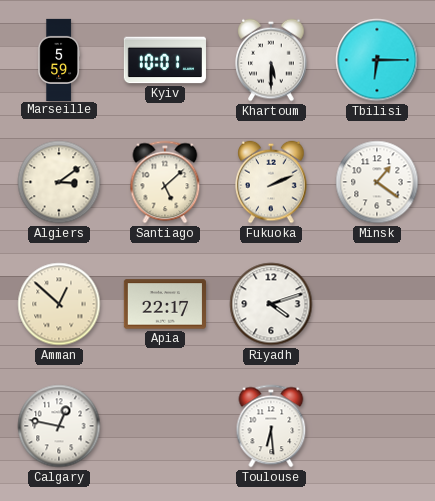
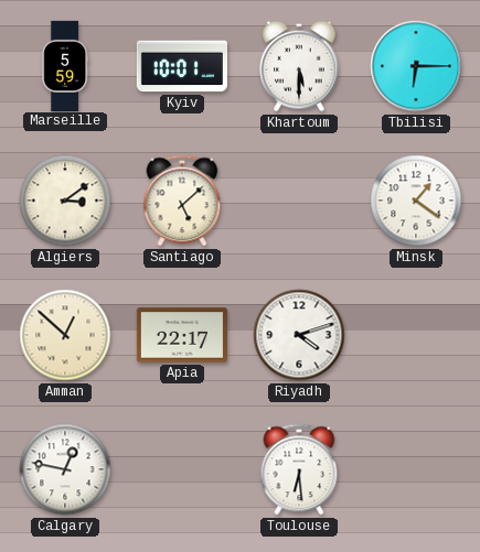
Fukuoka: 2:11 -> none
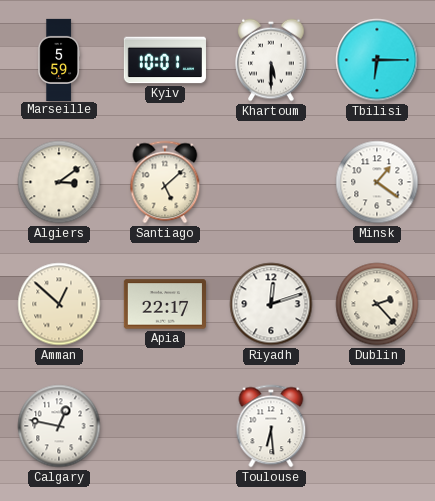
Riyadh: 4:12 -> 12:12
Dublin: none -> 2:23
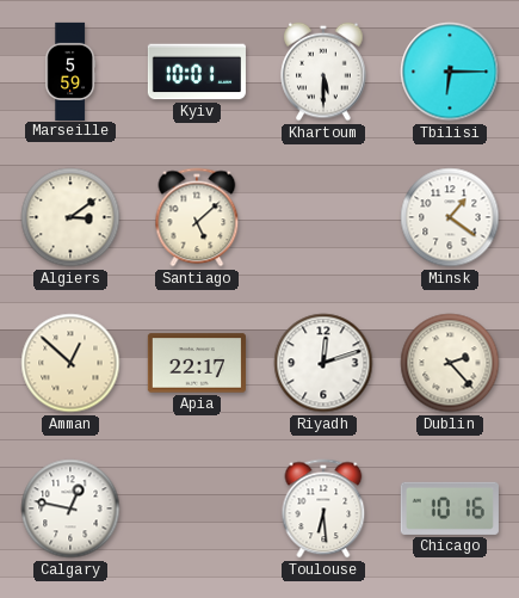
Chicago: none -> 10:16
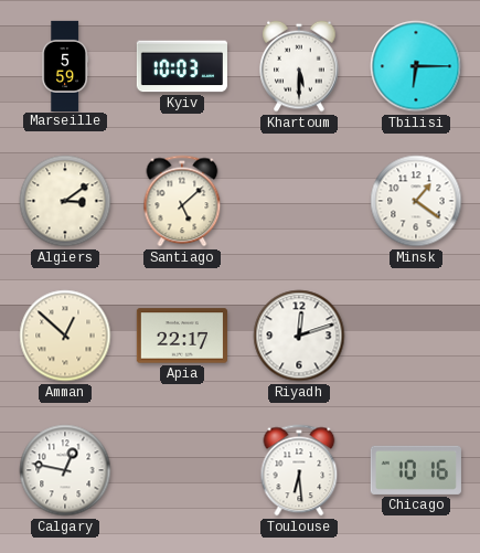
Kyiv: 10:01 -> 10:03
Dublin: 2:23 -> none
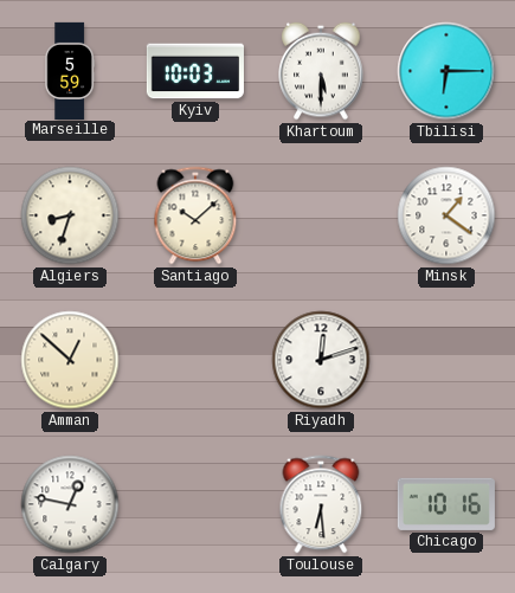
Algiers: 3:09 -> 8:33
Santiago: 5:08 -> 10:08
Apia: 22:17 -> none
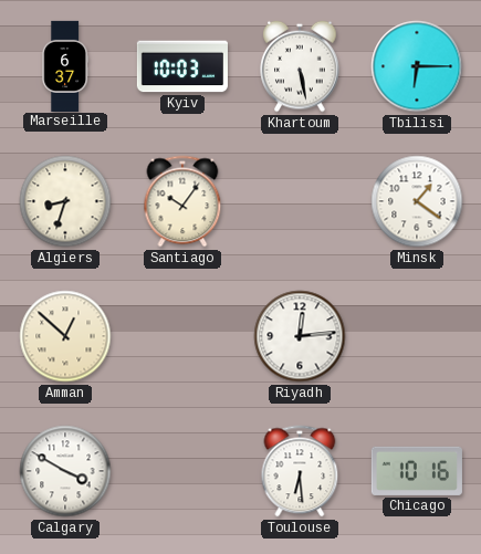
Marseille: 5:59 -> 6:37
Khartoum: 5:30 -> 5:28
Santiago: 10:08 -> 10:06
Riyadh: 12:12 -> 12:14
Calgary: 12:47 -> 3:50
